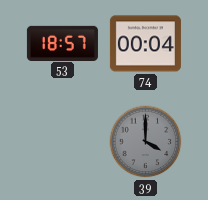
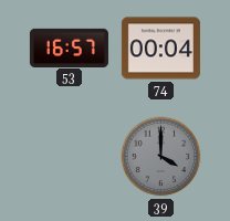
53: 18:57 -> 16:57
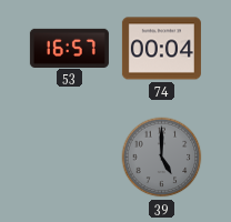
39: 4:00 -> 5:00
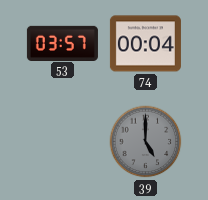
53: 16:57 -> 03:57
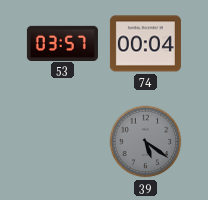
39: 5:00 -> 5:21
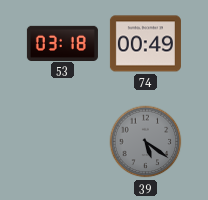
53: 03:57 -> 03:18
74: 00:04 -> 00:49
